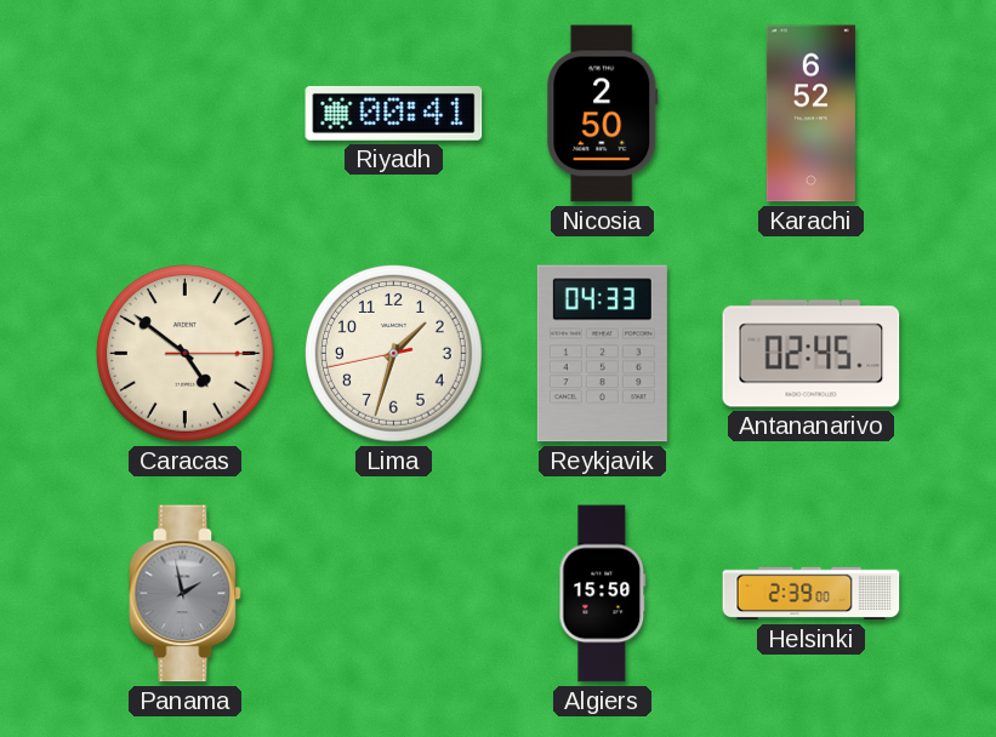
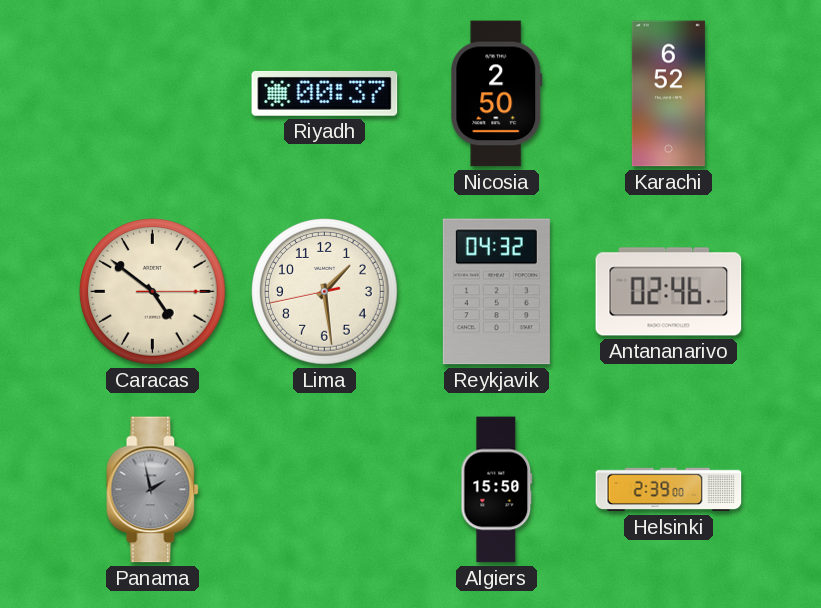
Riyadh: 00:41 -> 00:37
Lima: 1:32 -> 1:28
Reykjavik: 04:33 -> 04:32
Antananarivo: 02:45 -> 02:46
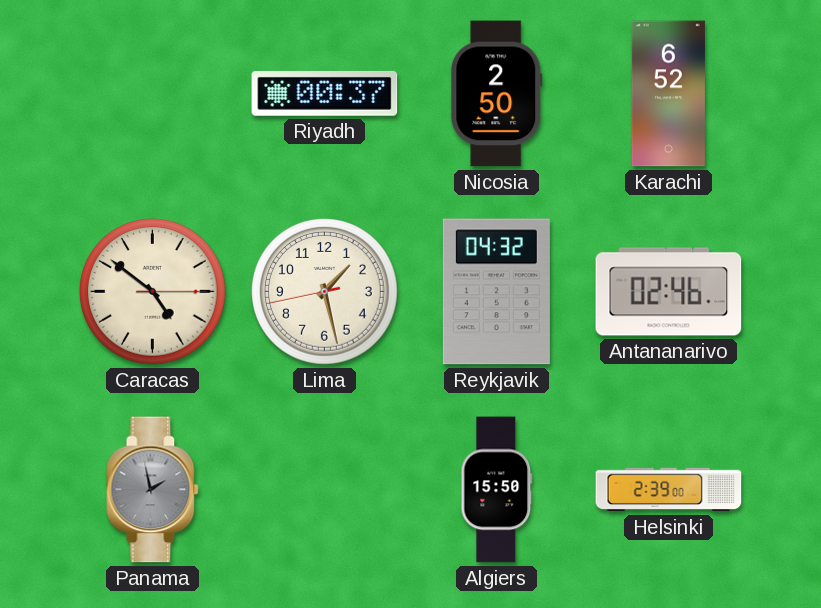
Lima: 1:28 -> 1:27
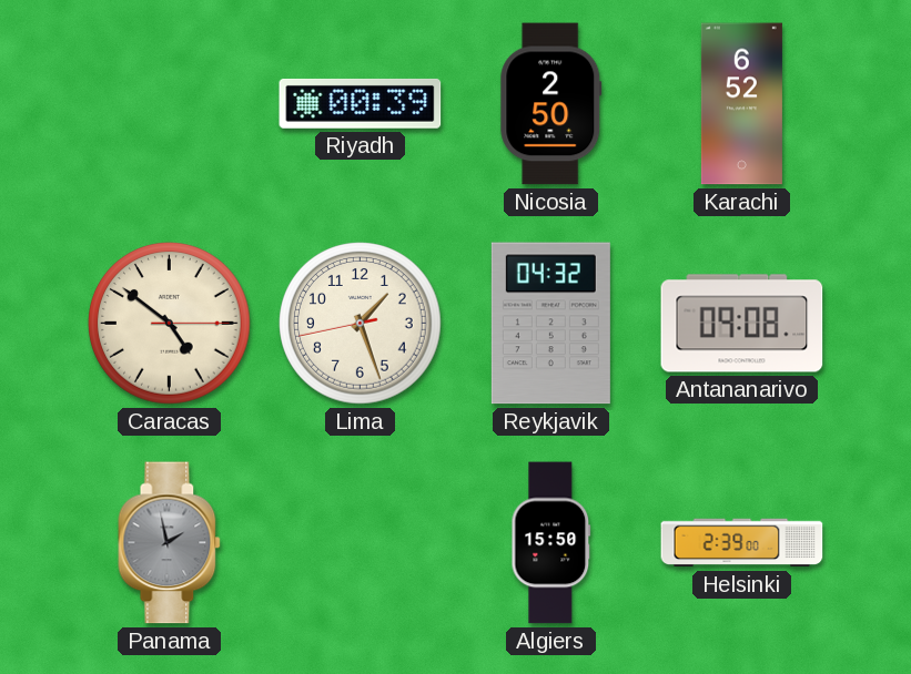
Riyadh: 00:37 -> 00:39
Lima: 1:27 -> 1:26
Antananarivo: 02:46 -> 09:08
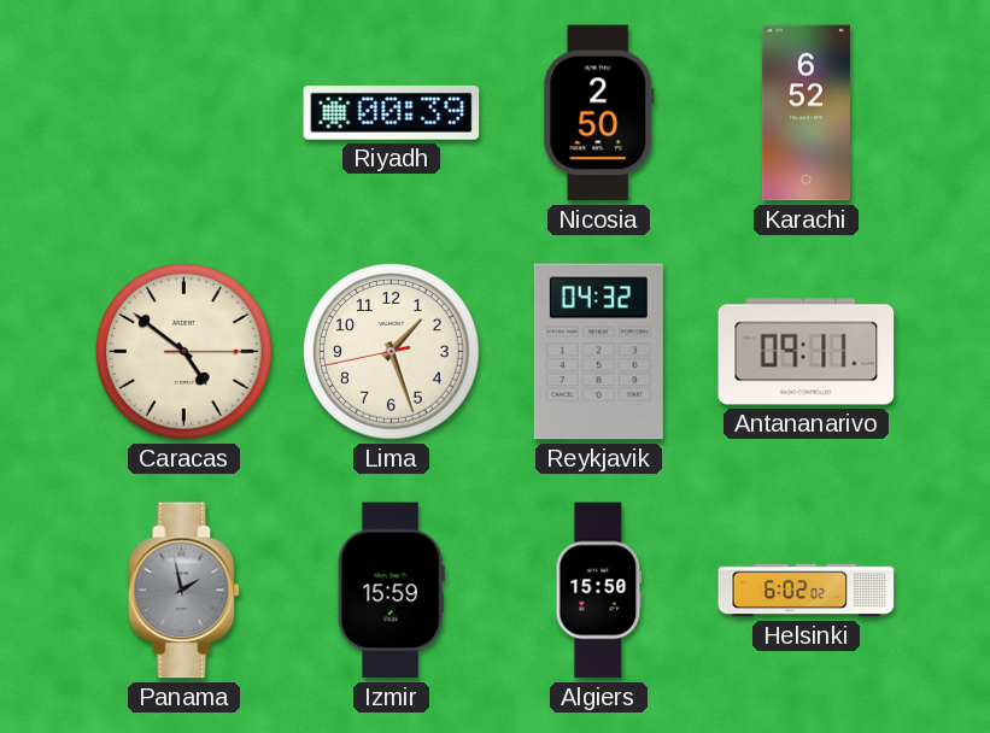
Antananarivo: 09:08 -> 09:11
Izmir: none -> 15:59
Helsinki: 2:39 -> 6:02
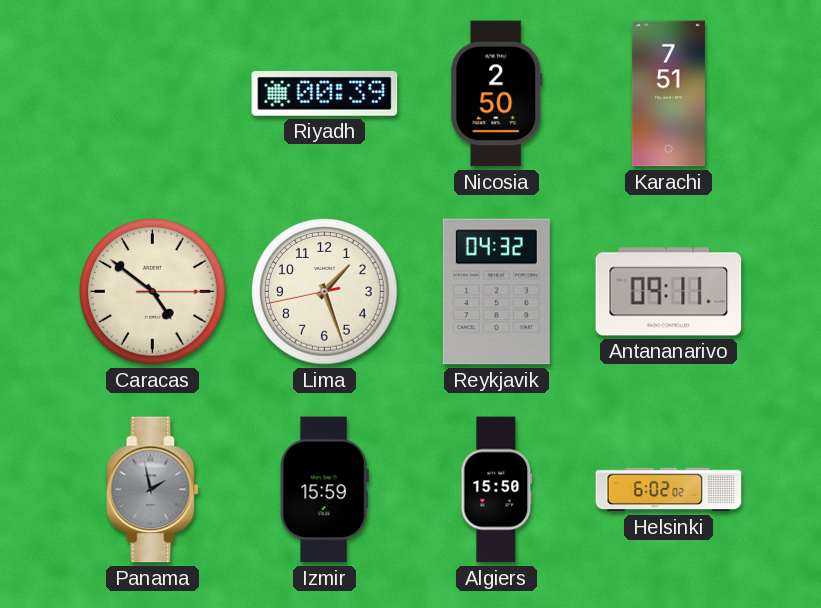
Karachi: 6:52 -> 7:51
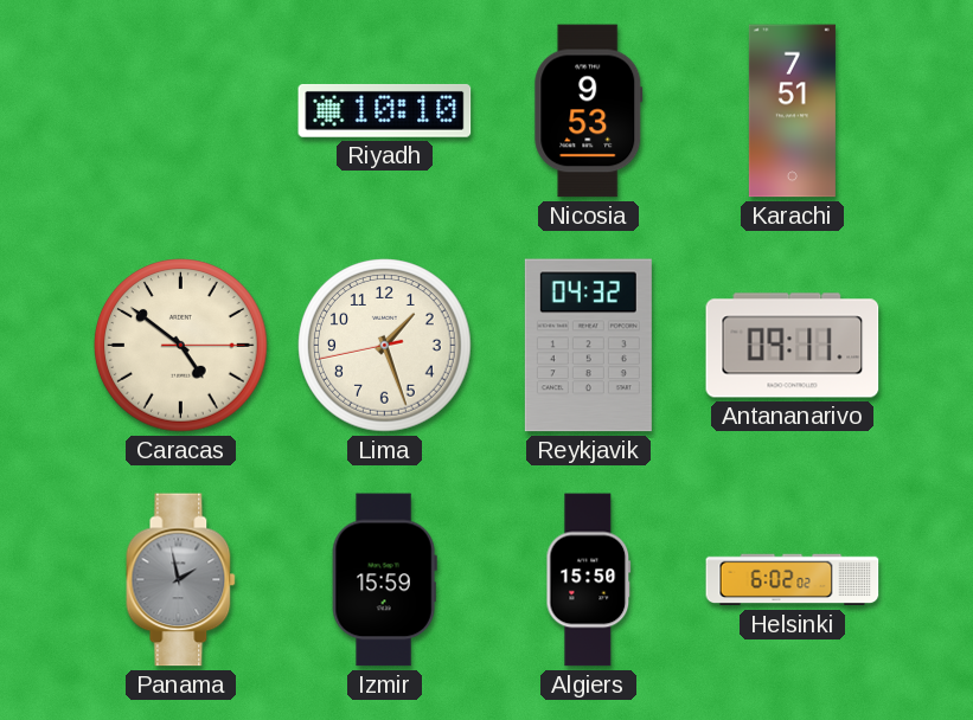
Riyadh: 00:39 -> 10:10
Nicosia: 2:50 -> 9:53
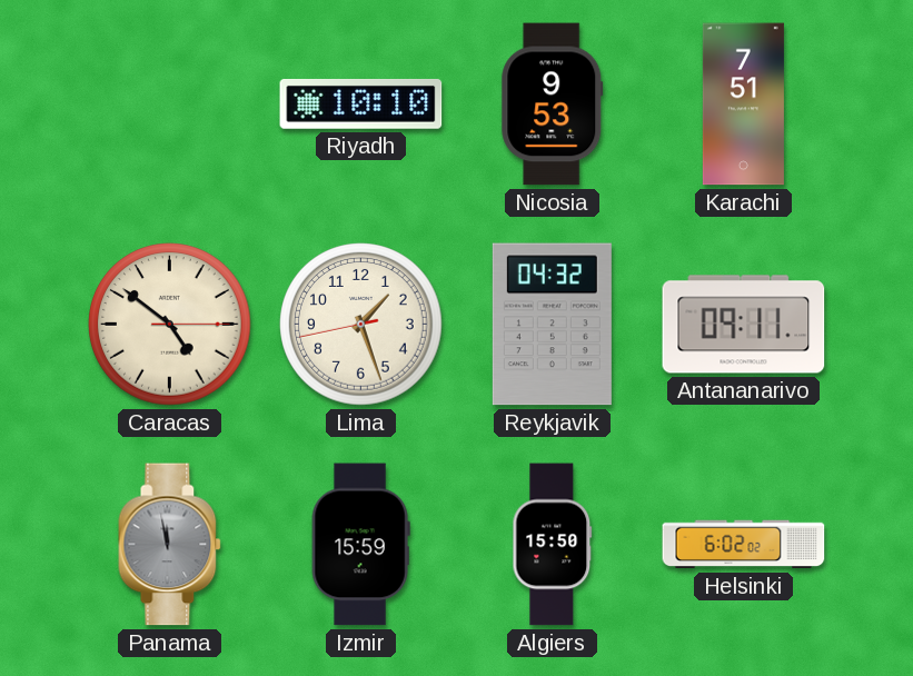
Panama: 1:58 -> 11:58
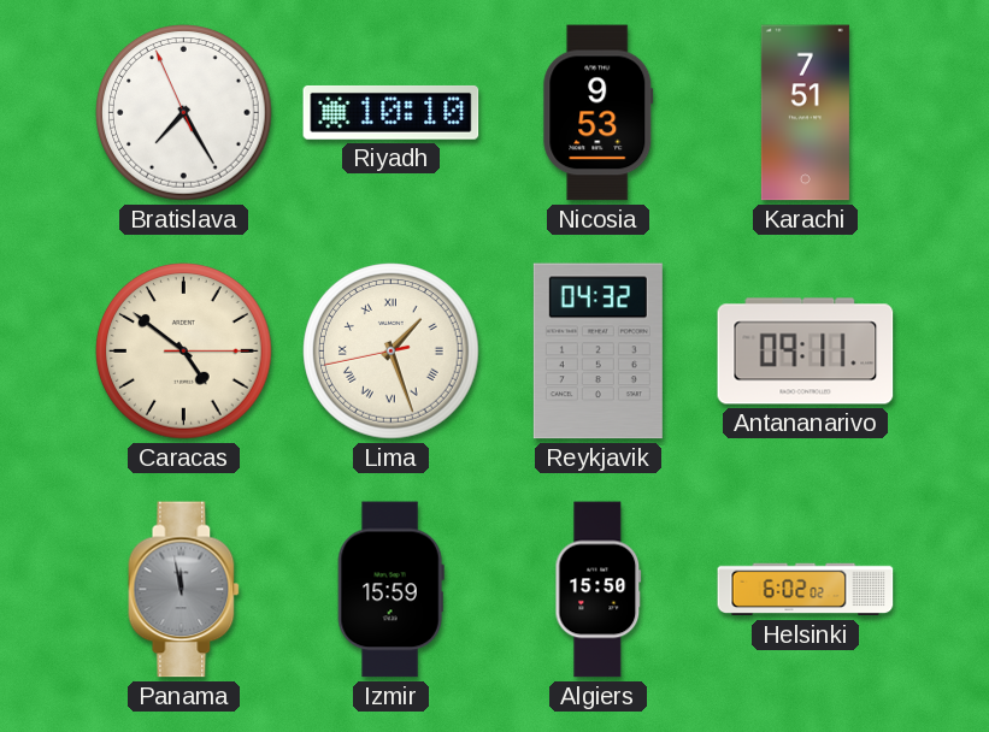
Bratislava: none -> 7:24
Lima numerals: Arabic -> Roman
